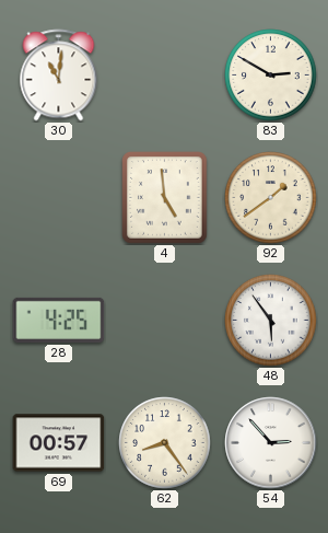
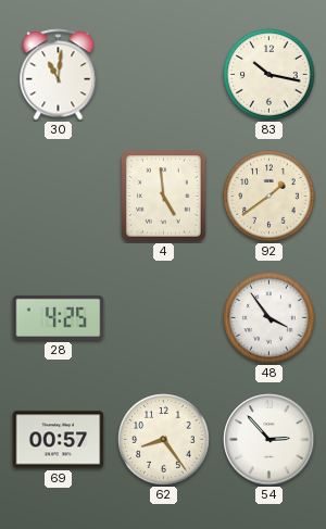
83: 2:50 -> 10:17
48: 5:54 -> 3:54
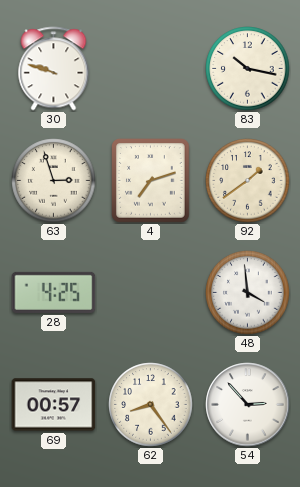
30: 11:01 -> 9:48
63: none -> 2:57
4: 4:59 -> 7:12
48: 3:54 -> 3:59
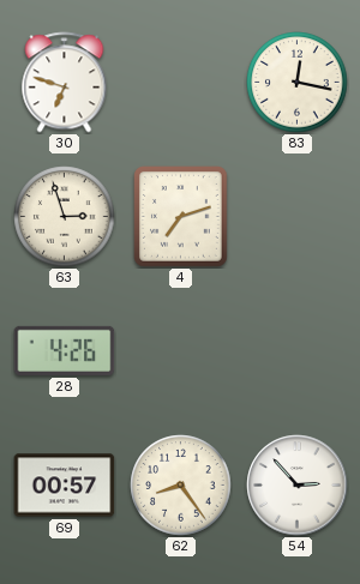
30: 9:48 -> 6:48
83: 10:17 -> 12:17
92: 1:39 -> none
28: 4:25 -> 4:26
48: 3:59 -> none
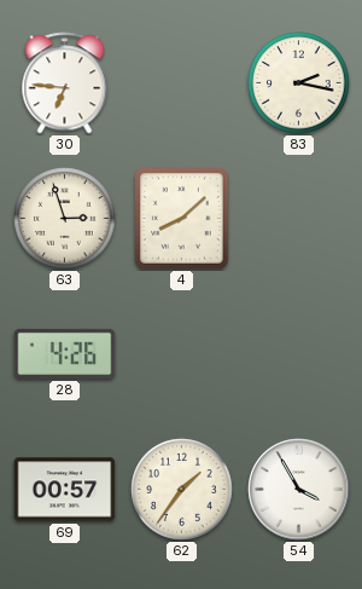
30: 6:48 -> 6:46
83: 12:17 -> 2:17
4: 7:12 -> 8:08
62: 8:24 -> 1:36
54: 2:53 -> 3:55
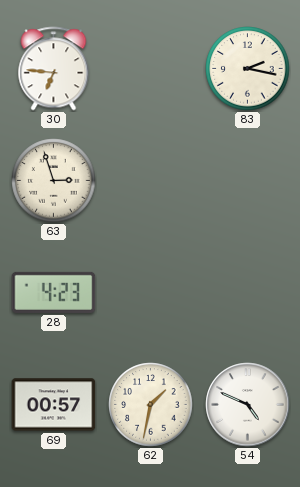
4: 8:08 -> none
28: 4:26 -> 4:23
62: 1:36 -> 1:32
54: 3:55 -> 4:49
